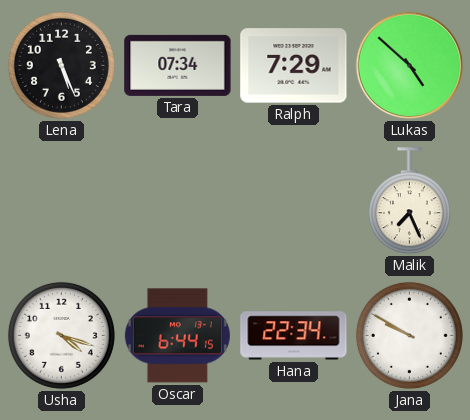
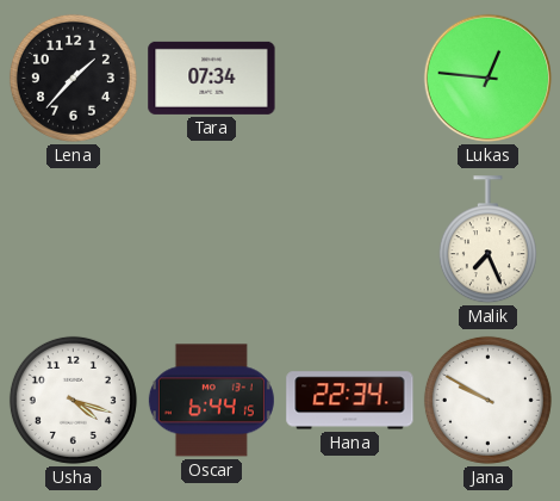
Lena: 5:26 -> 1:37
Ralph: 7:29 -> none
Lukas: 4:52 -> 12:46
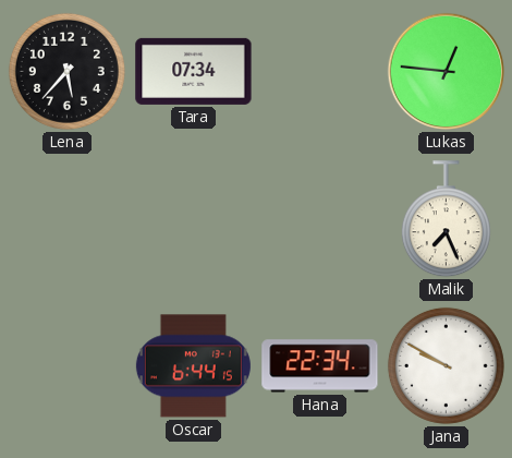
Lena: 1:37 -> 5:37
Usha: 4:18 -> none
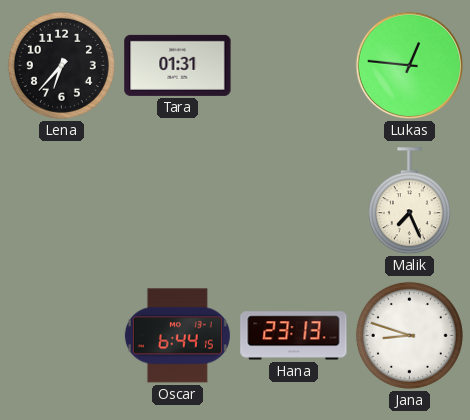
Lena: 5:37 -> 6:37
Tara: 07:34 -> 01:31
Hana: 22:34 -> 23:13
Jana: 9:50 -> 8:48
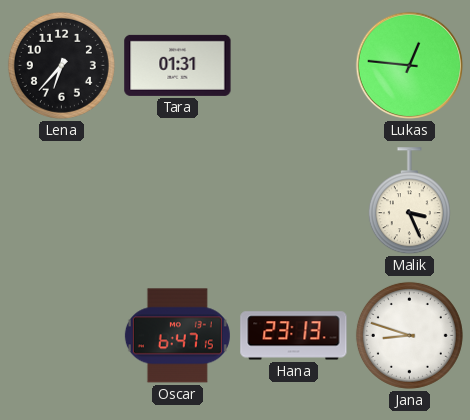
Malik: 7:26 -> 3:26
Oscar: 6:44 -> 6:47
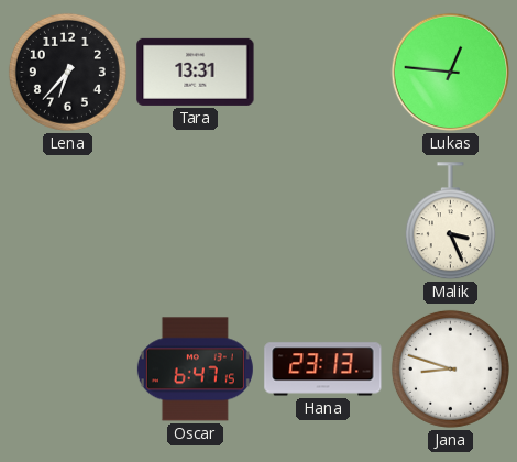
Tara: 01:31 -> 13:31
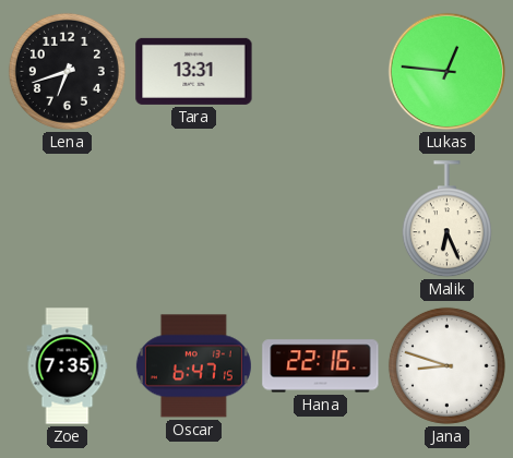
Lena: 6:37 -> 6:42
Malik: 3:26 -> 6:26
Zoe: none -> 7:35
Hana: 23:13 -> 22:16
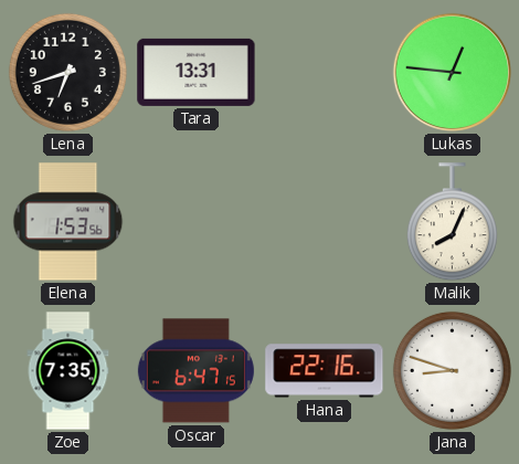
Elena: none -> 1:53
Malik: 6:26 -> 8:04
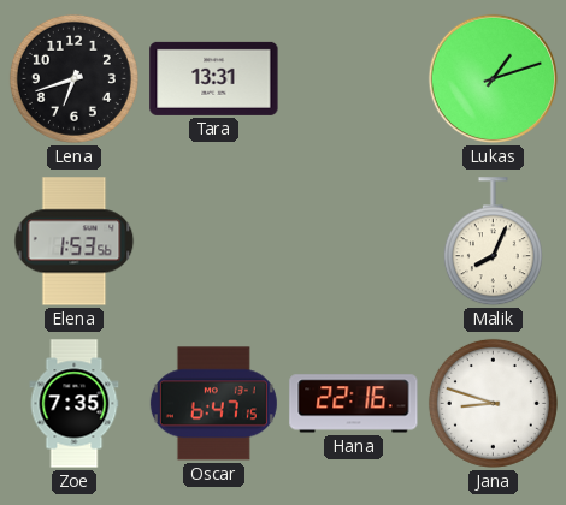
Lukas: 12:46 -> 1:12
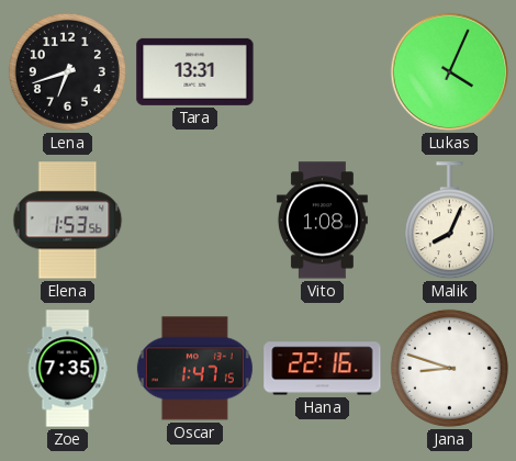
Lukas: 1:12 -> 4:04
Vito: none -> 1:08
Oscar: 6:47 -> 1:47
